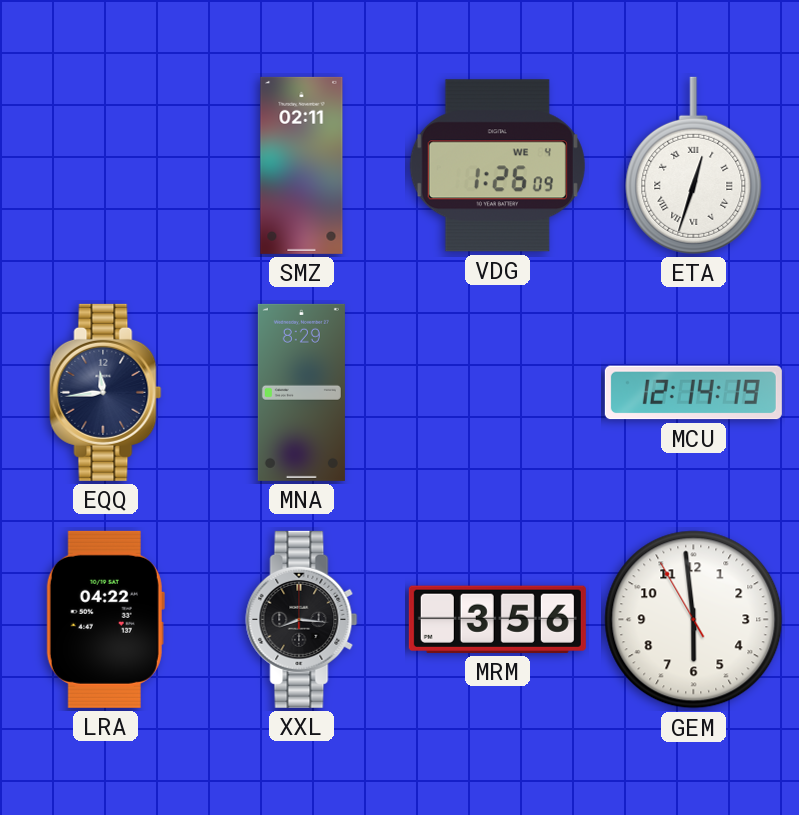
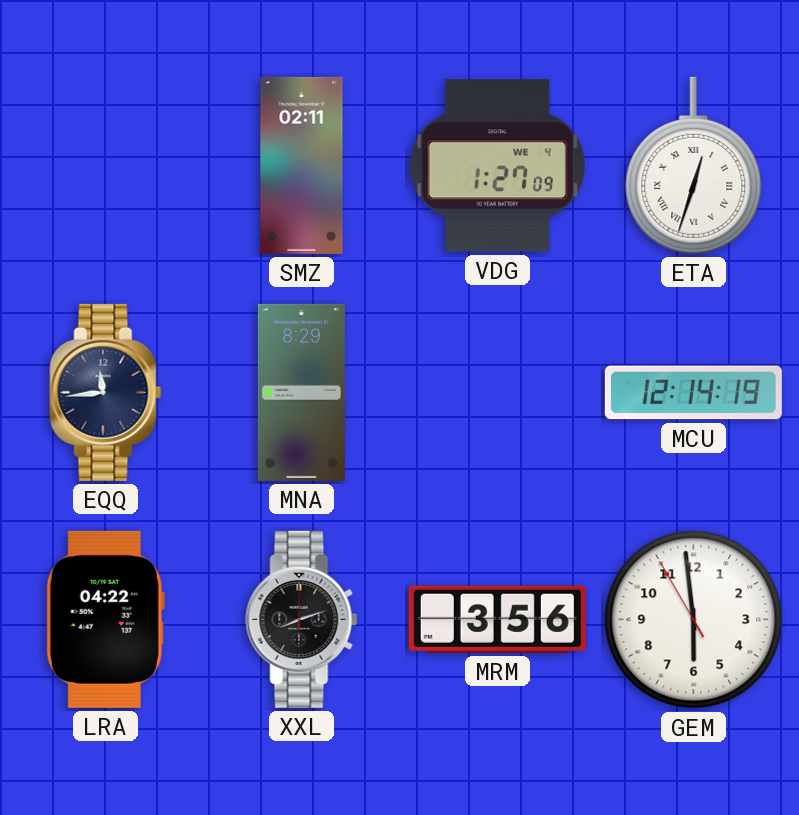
VDG: 1:26 -> 1:27
XXL: 8:16 -> 8:12
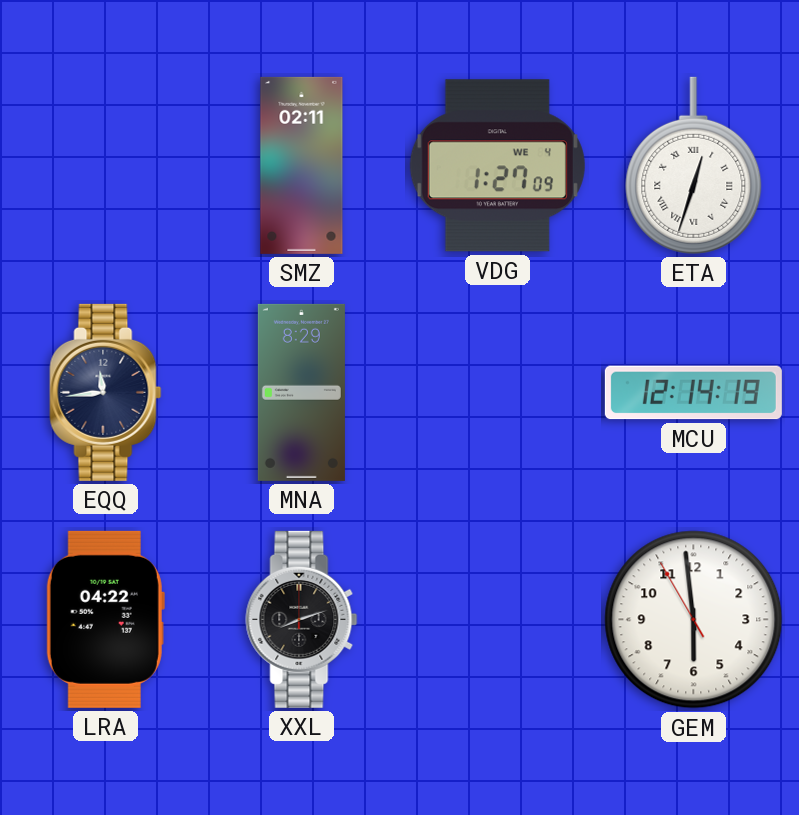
MRM: 3:56 -> none
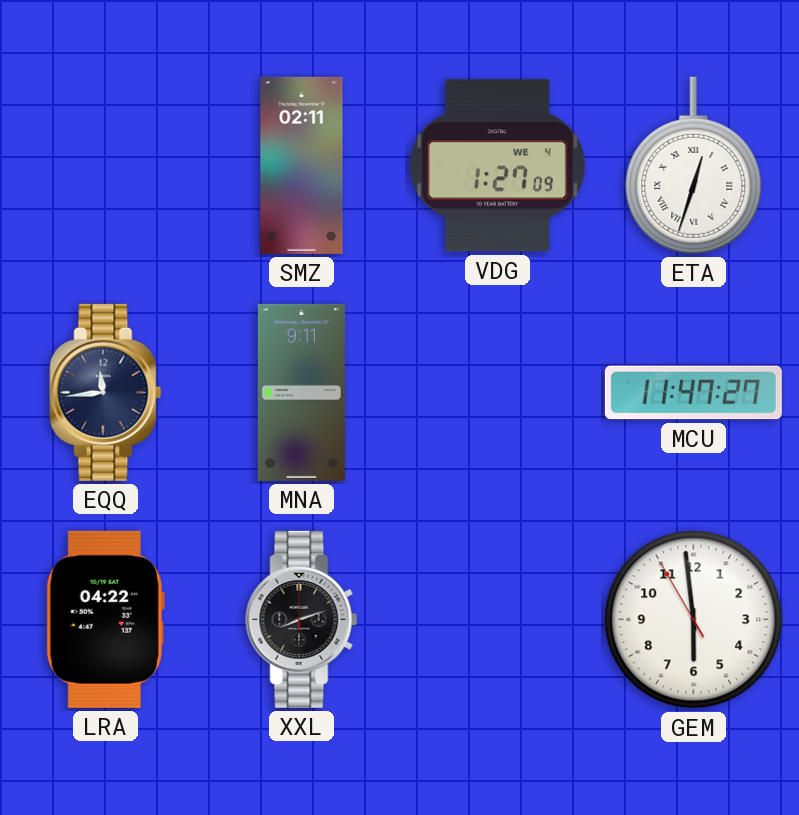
MNA: 8:29 -> 9:11
MCU: 12:14 -> 11:47
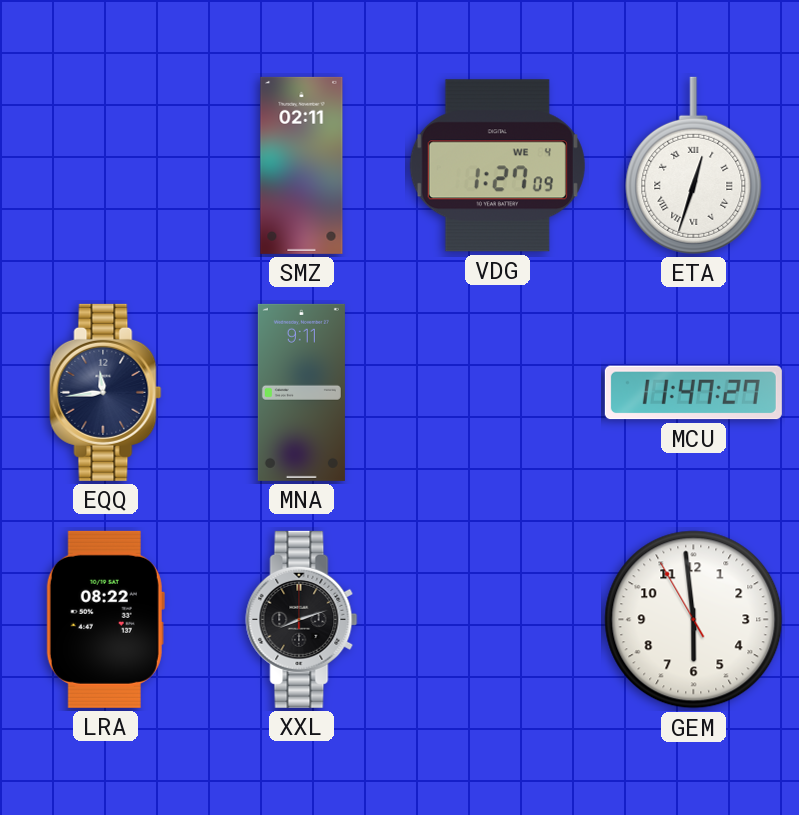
LRA: 04:22 -> 08:22
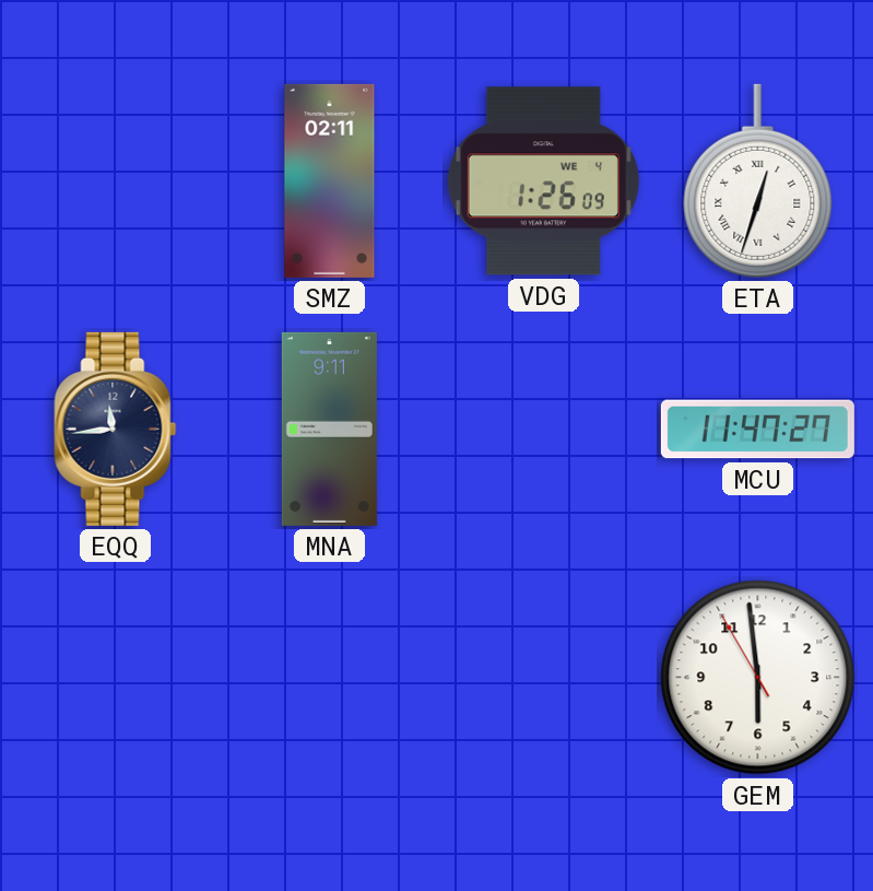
VDG: 1:27 -> 1:26
LRA: 08:22 -> none
XXL: 8:12 -> none
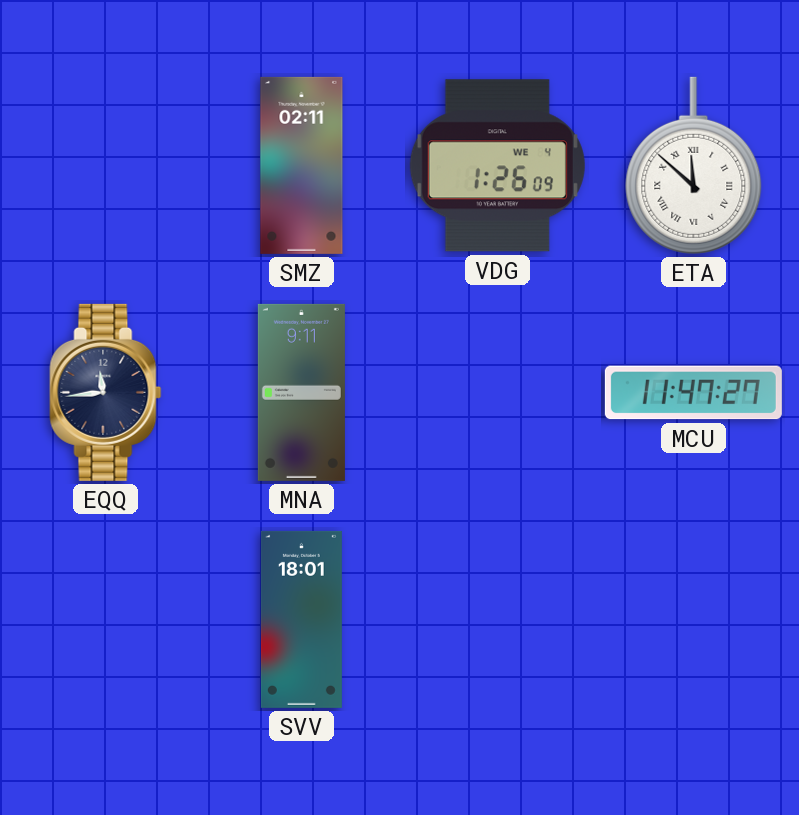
ETA: 12:33 -> 11:52
SVV: none -> 18:01
GEM: 5:58 -> none
